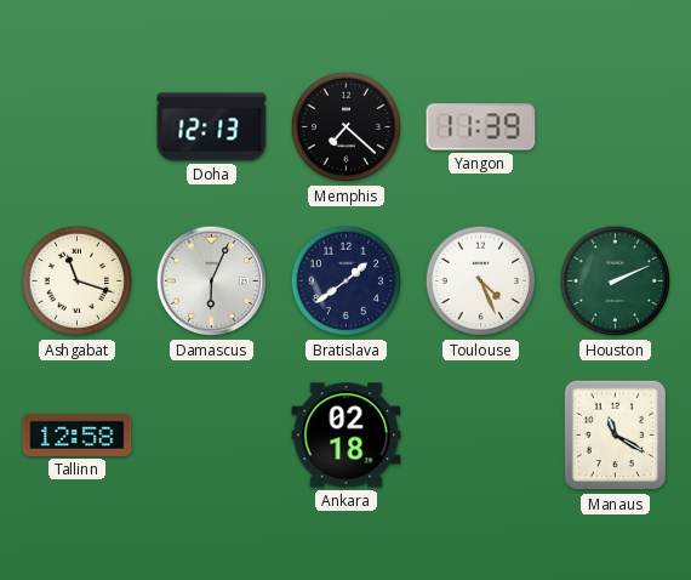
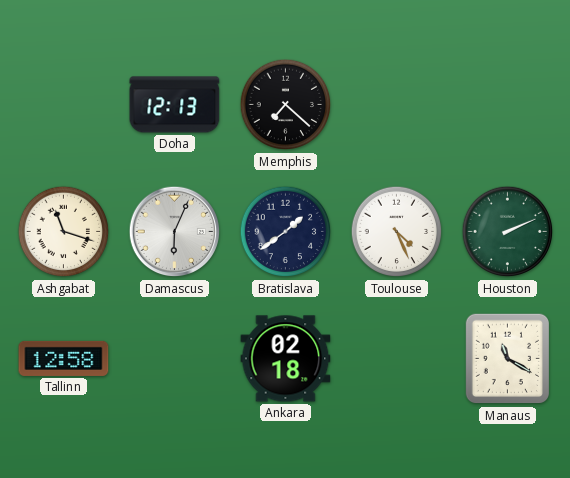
Yangon: 11:39 -> none
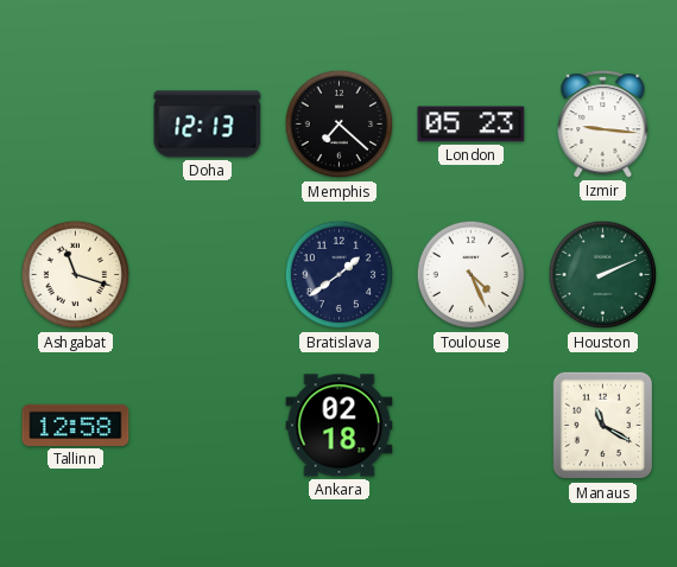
London: none -> 05:23
Izmir: none -> 9:16
Damascus: 6:04 -> none
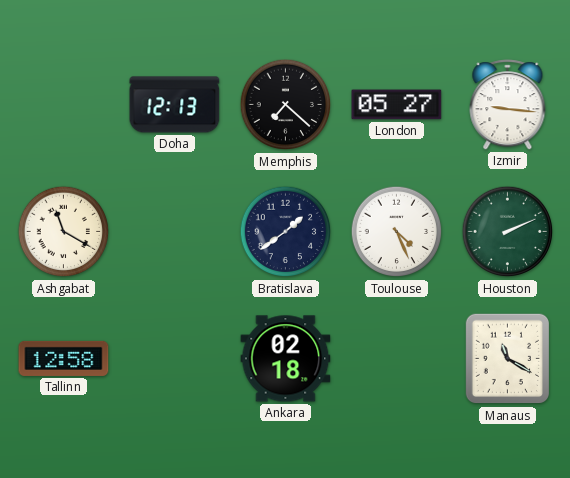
London: 05:23 -> 05:27
Ashgabat: 11:18 -> 11:20
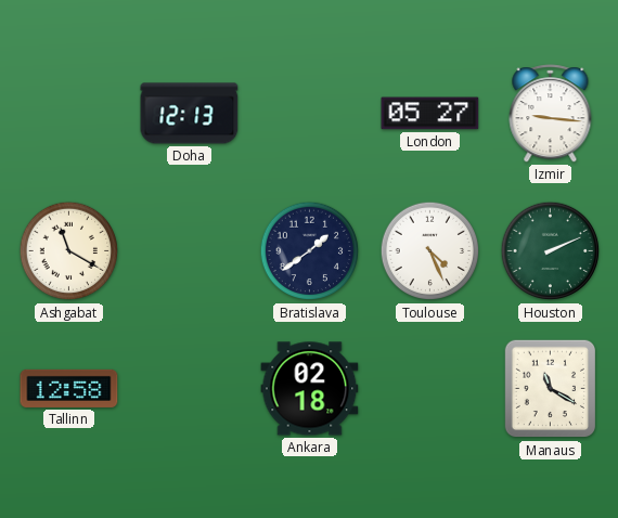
Memphis: 7:22 -> none
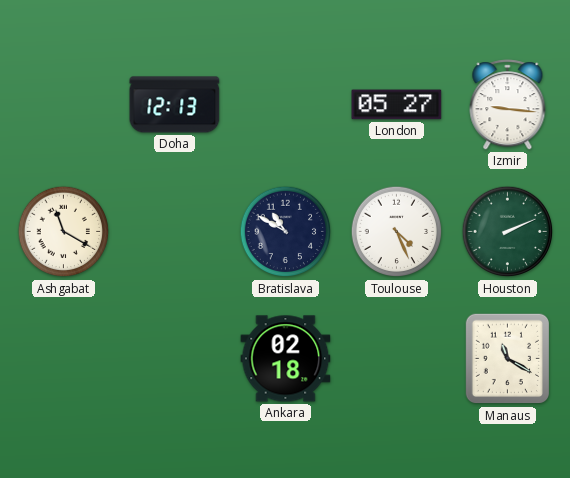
Bratislava: 1:39 -> 10:50
Tallinn: 12:58 -> none
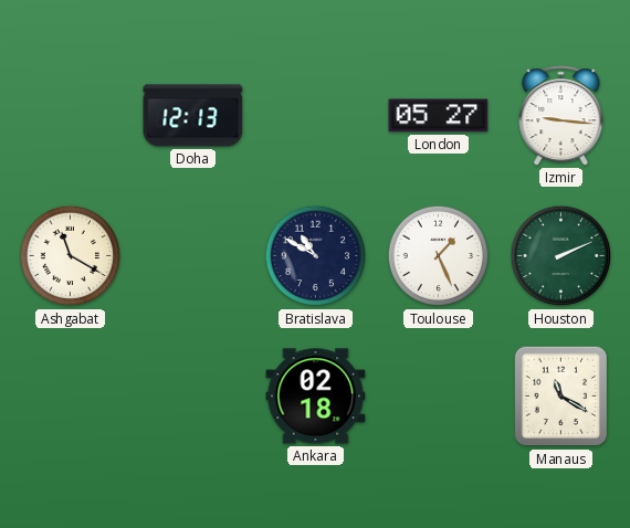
Toulouse: 4:26 -> 1:26
